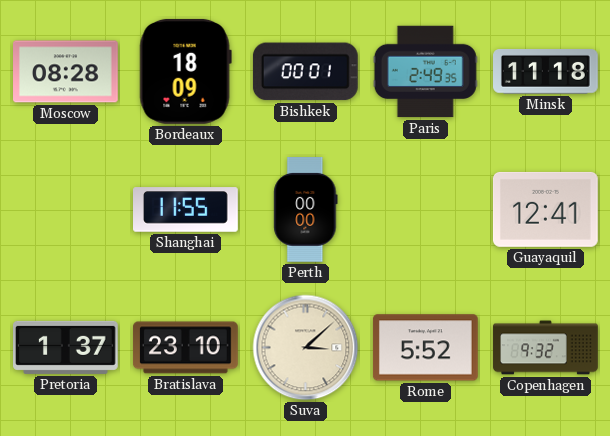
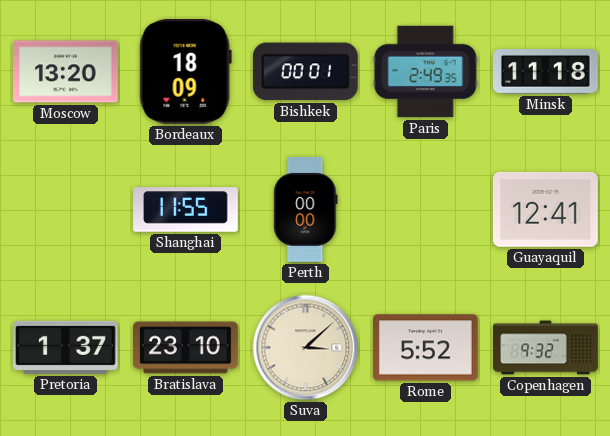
Moscow: 08:28 -> 13:20
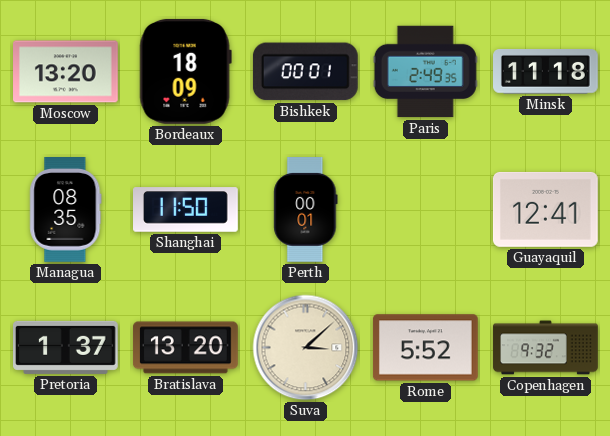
Managua: none -> 08:35
Shanghai: 11:55 -> 11:50
Perth: 00:00 -> 00:01
Bratislava: 23:10 -> 13:20
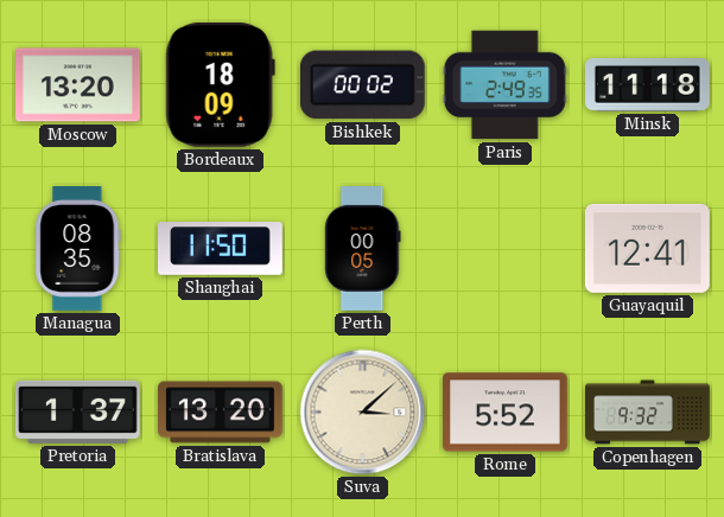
Bishkek: 00:01 -> 00:02
Perth: 00:01 -> 00:05
